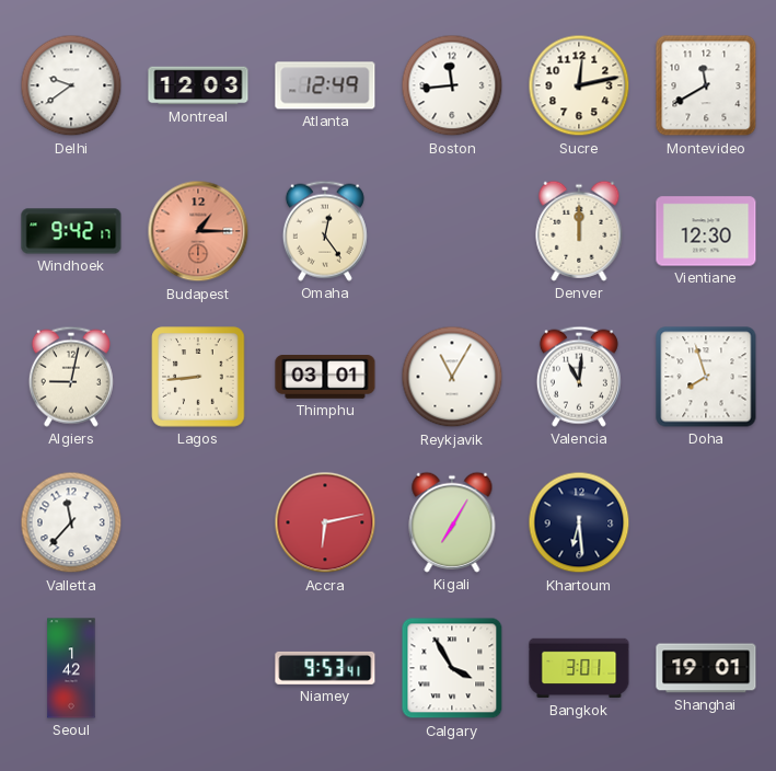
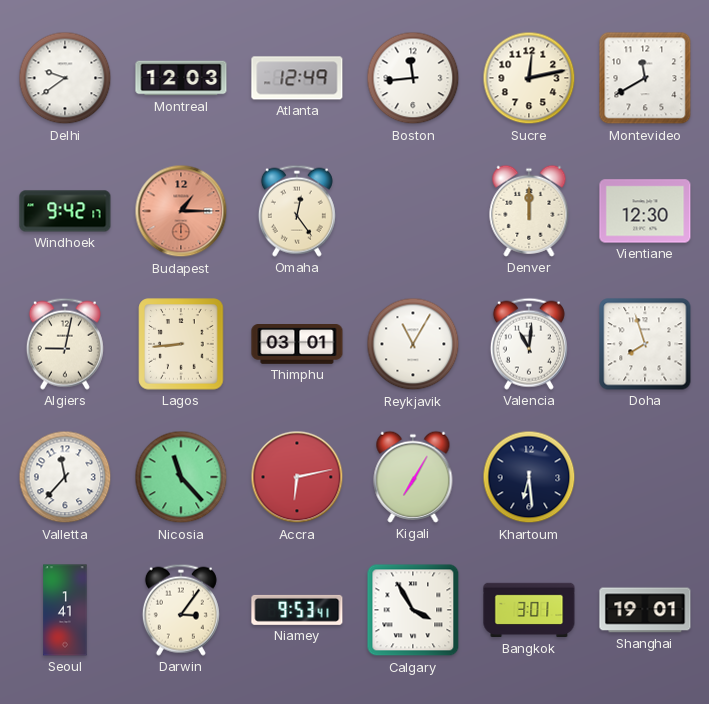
Nicosia: none -> 11:23
Seoul: 1:42 -> 1:41
Darwin: none -> 3:06
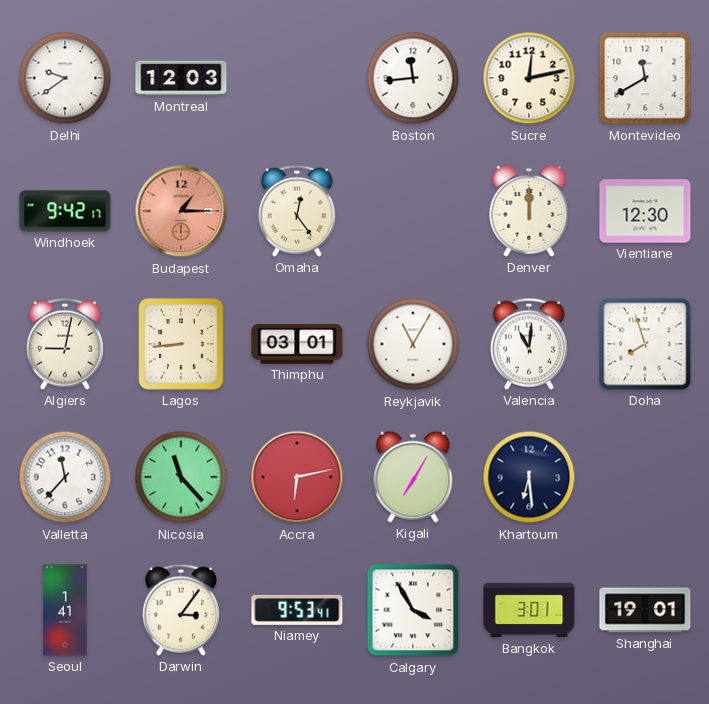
Atlanta: 12:49 -> none
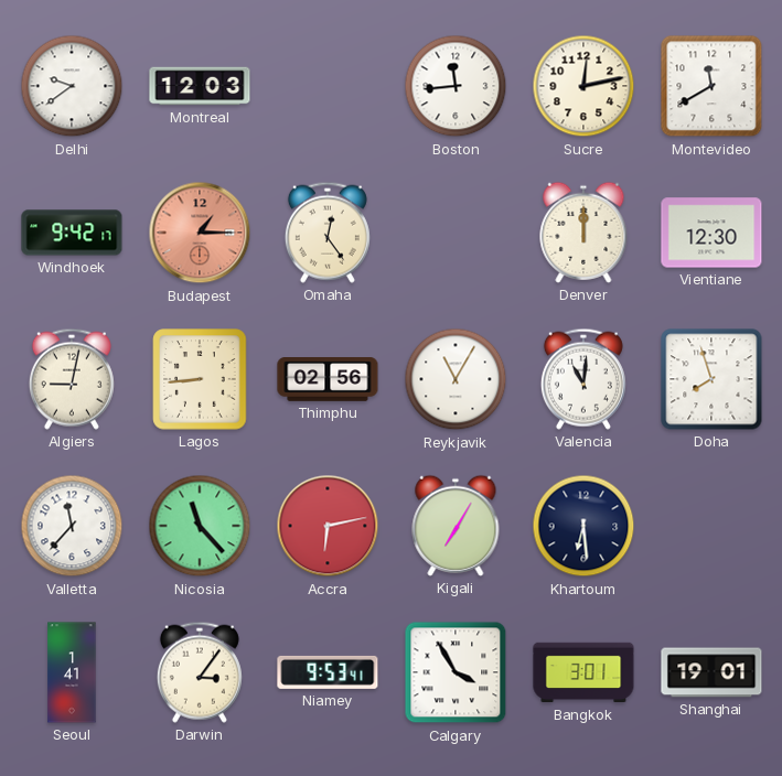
Thimphu: 03:01 -> 02:56
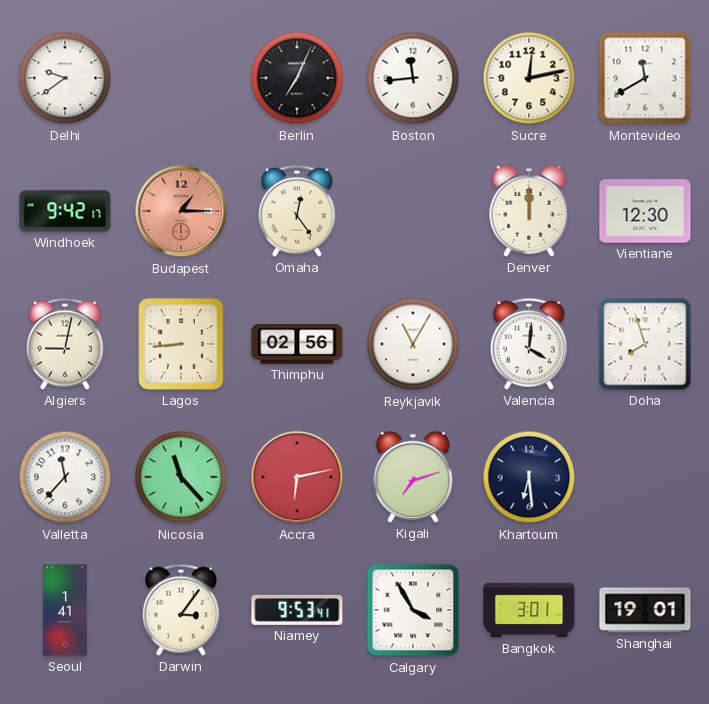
Montreal: 12:03 -> none
Berlin: none -> 7:04
Valencia: 11:01 -> 4:01
Kigali: 7:05 -> 7:12
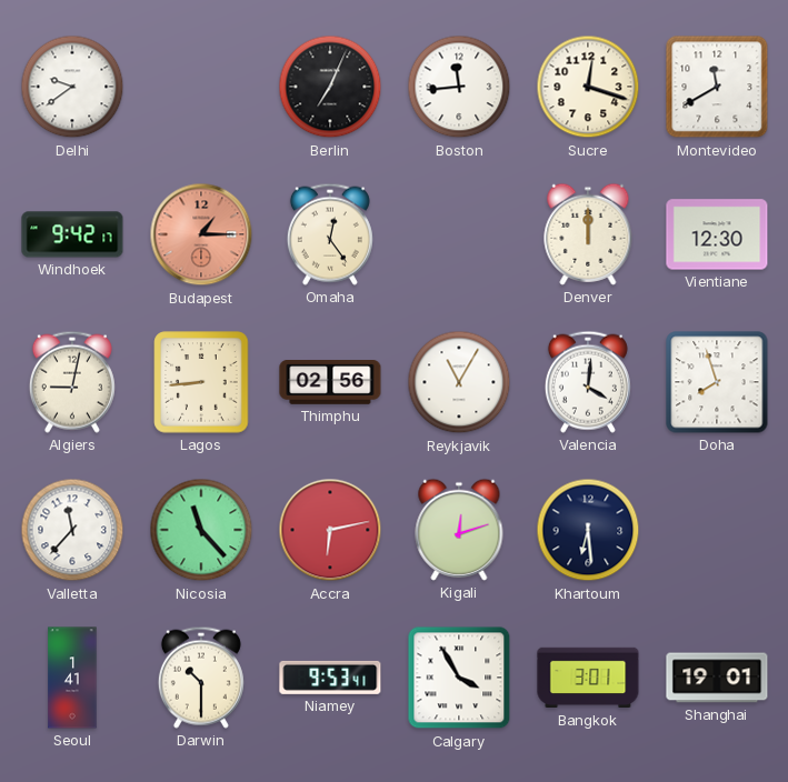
Sucre: 12:13 -> 12:18
Kigali: 7:12 -> 12:12
Darwin: 3:06 -> 10:30
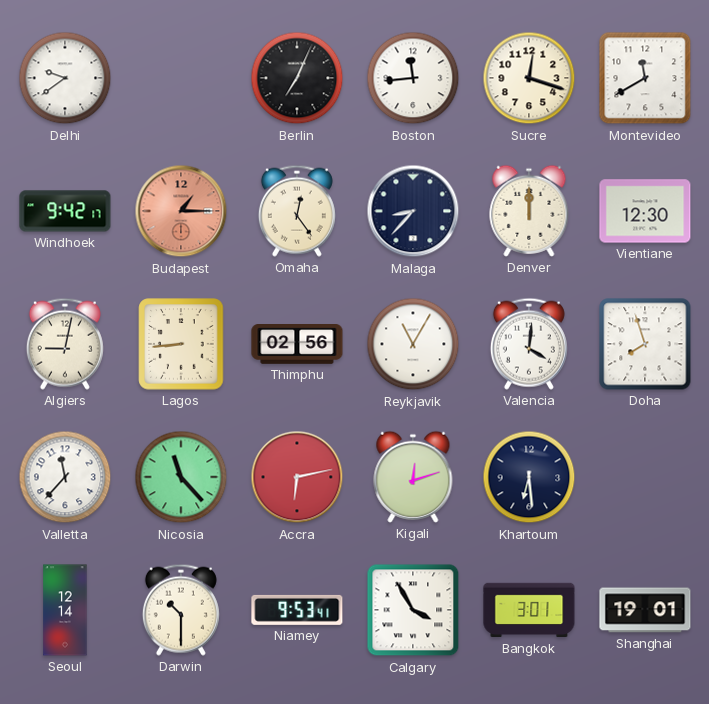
Malaga: none -> 8:37
Seoul: 1:41 -> 12:14
